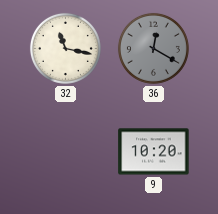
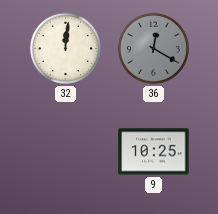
32: 11:17 -> 12:01
9: 10:20 -> 10:25
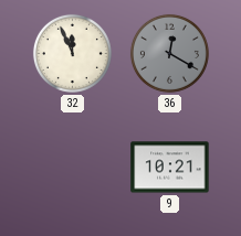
32: 12:01 -> 11:56
9: 10:25 -> 10:21
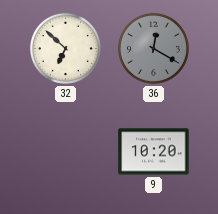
32: 11:56 -> 6:52
9: 10:21 -> 10:20
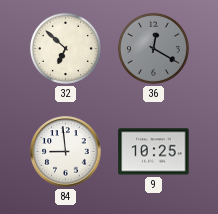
84: none -> 8:59
9: 10:20 -> 10:25
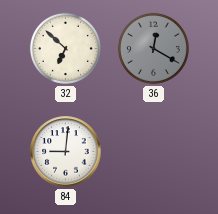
84: 8:59 -> 9:01
9: 10:25 -> none
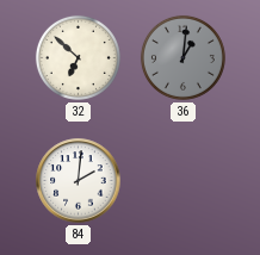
36: 12:20 -> 1:01
84: 9:01 -> 2:01
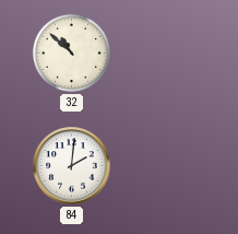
32: 6:52 -> 10:52
36: 1:01 -> none
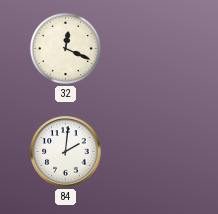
32: 10:52 -> 12:19
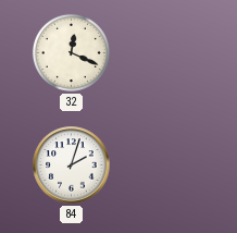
84: 2:01 -> 2:03
